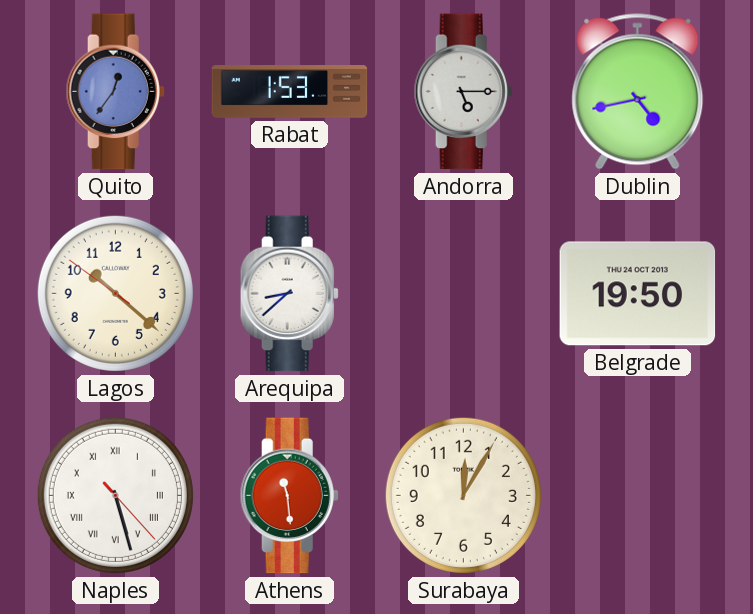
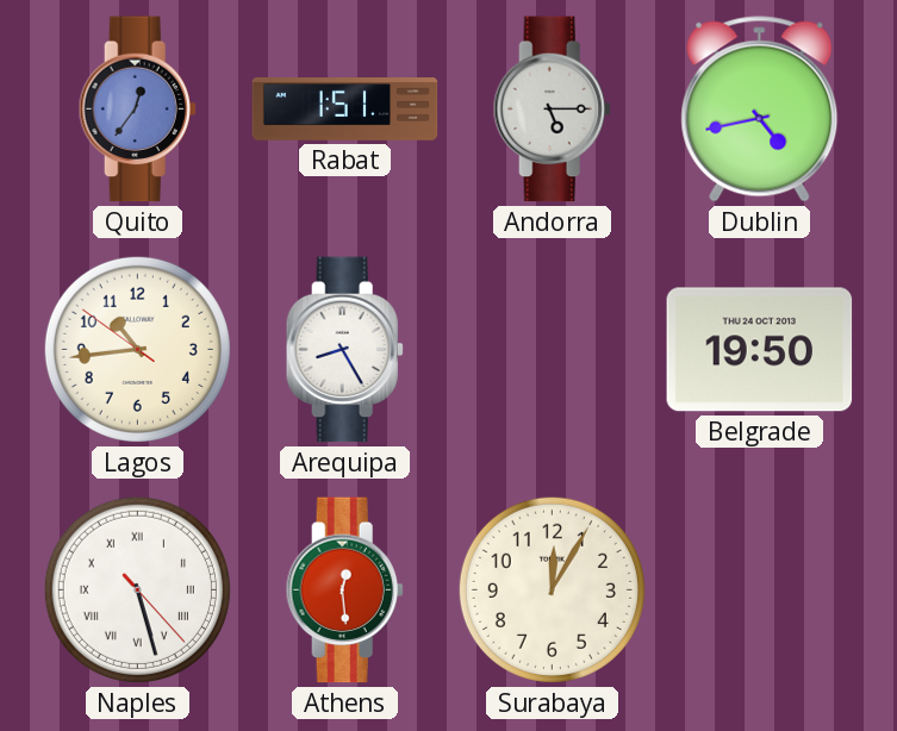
Rabat: 1:53 -> 1:51
Lagos: 10:21 -> 10:43
Arequipa: 8:38 -> 8:25
Athens: 11:29 -> 12:29
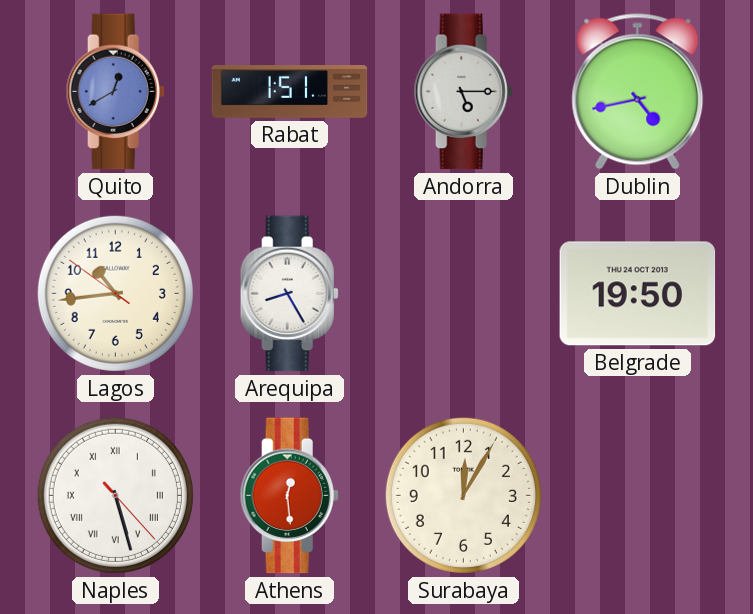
Quito: 12:36 -> 12:40
